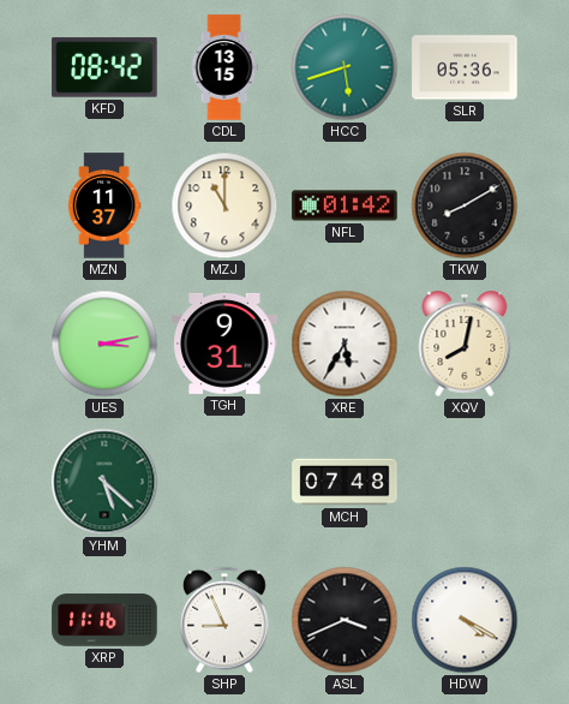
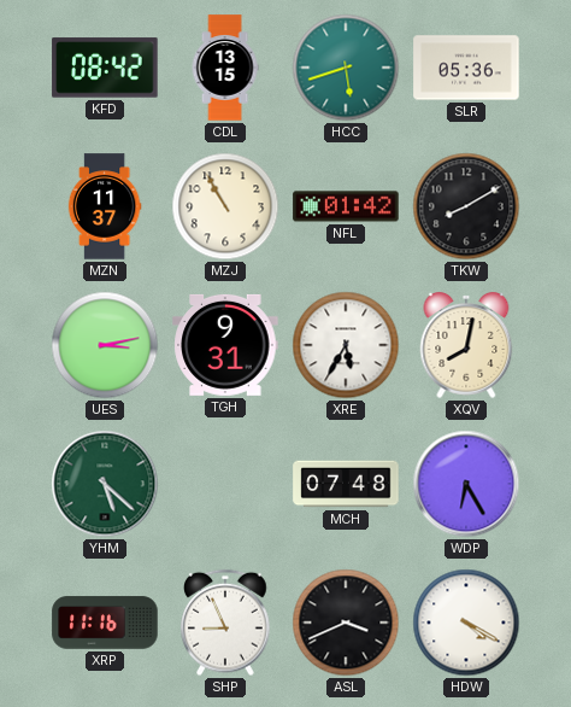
MZJ: 11:00 -> 10:55
WDP: none -> 6:25
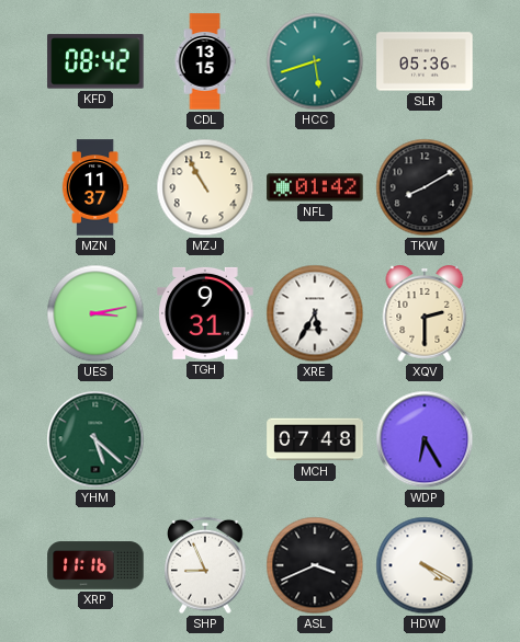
XQV: 8:02 -> 2:30
